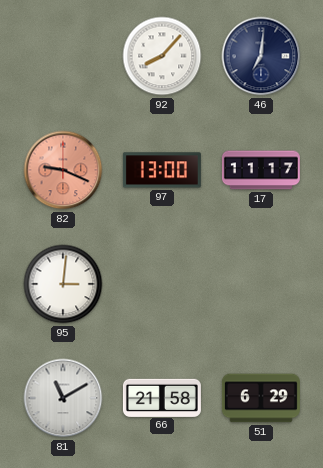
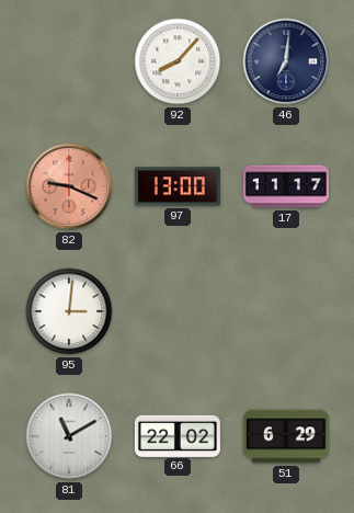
66: 21:58 -> 22:02
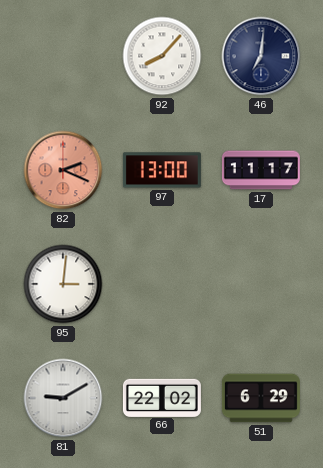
82: 9:19 -> 2:19
81: 11:10 -> 9:10
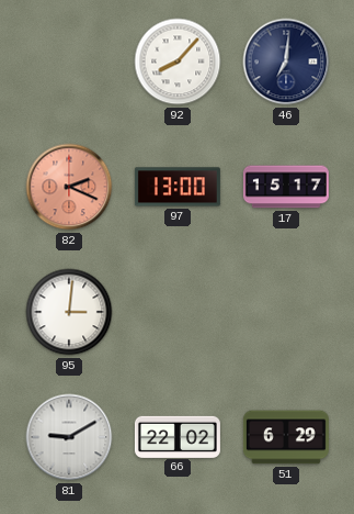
17: 11:17 -> 15:17
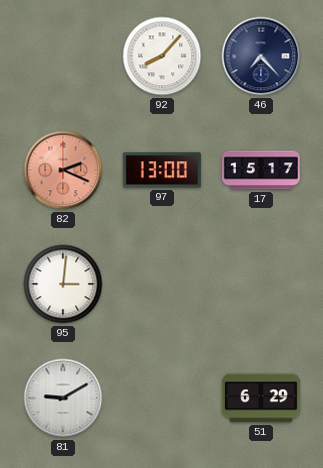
46: 7:01 -> 7:23
66: 22:02 -> none
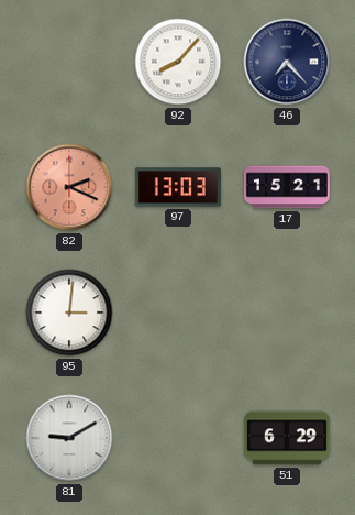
97: 13:00 -> 13:03
17: 15:17 -> 15:21
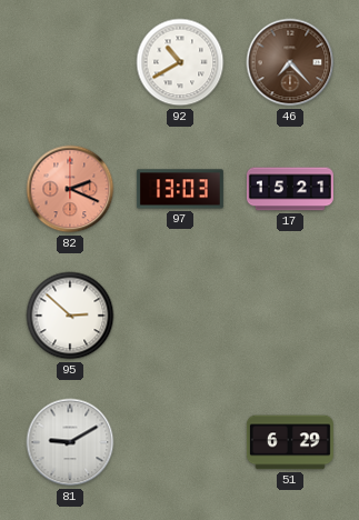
92: 8:07 -> 10:40
46 dial: navy -> brown
95: 3:01 -> 2:52
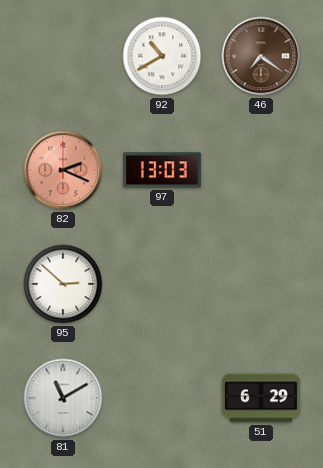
46: 7:23 -> 7:21
17: 15:21 -> none
81: 9:10 -> 11:10
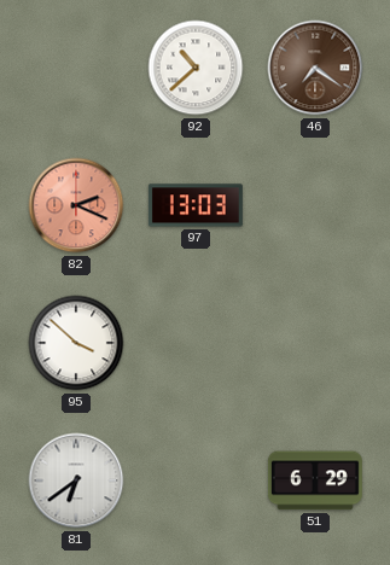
92: 10:40 -> 10:38
95: 2:52 -> 3:52
81: 11:10 -> 6:39
